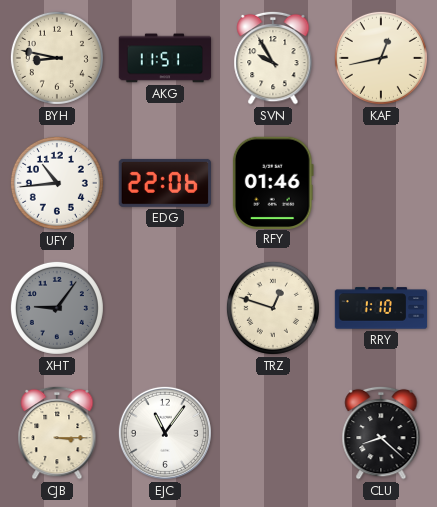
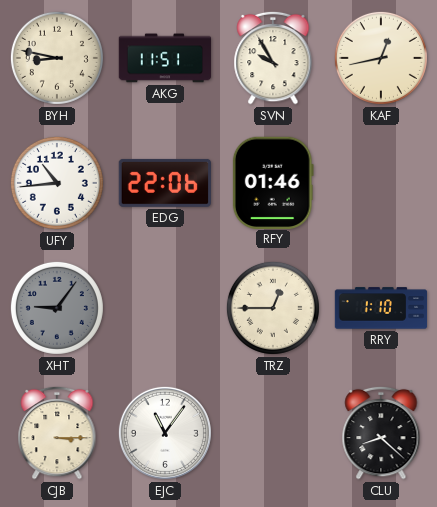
TRZ: 12:48 -> 12:45
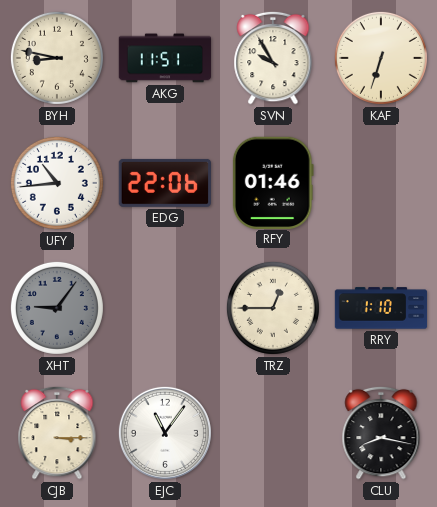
KAF: 12:43 -> 6:33
CLU: 8:22 -> 8:17
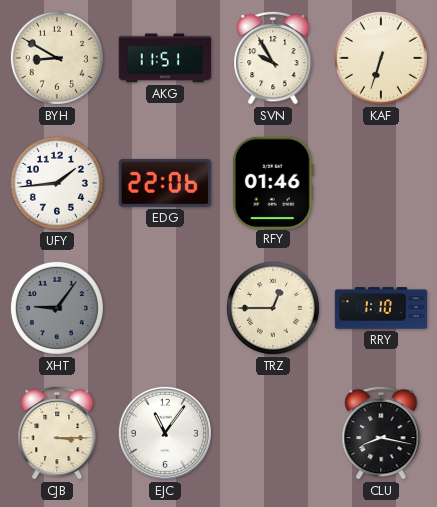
BYH: 8:47 -> 8:50
UFY: 10:44 -> 1:44
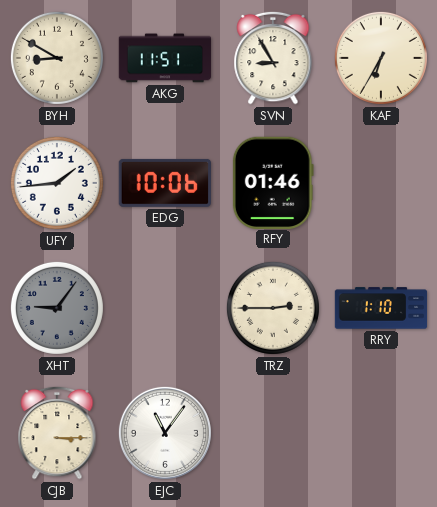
SVN: 9:55 -> 8:55
KAF: 6:33 -> 6:35
EDG: 22:06 -> 10:06
TRZ: 12:45 -> 2:45
CLU: 8:17 -> none
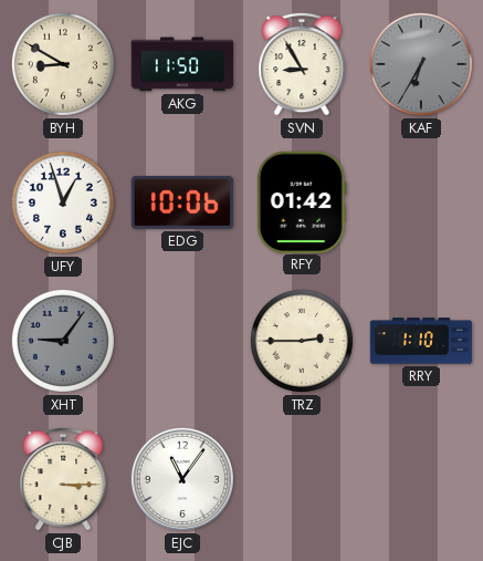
AKG: 11:51 -> 11:50
KAF dial: cream -> grey
UFY: 1:44 -> 12:57
RFY: 01:46 -> 01:42
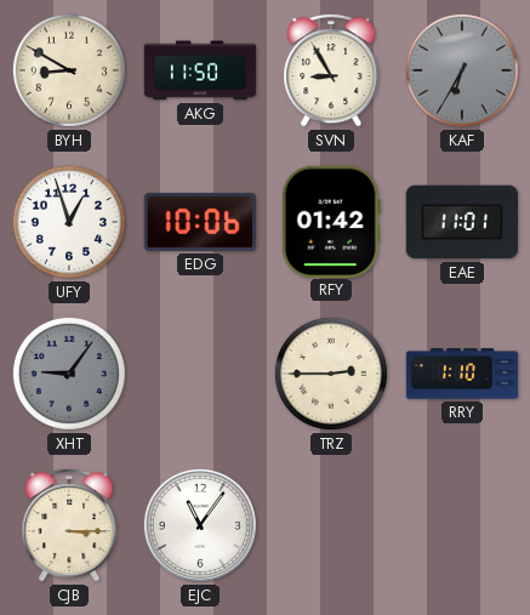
EAE: none -> 11:01
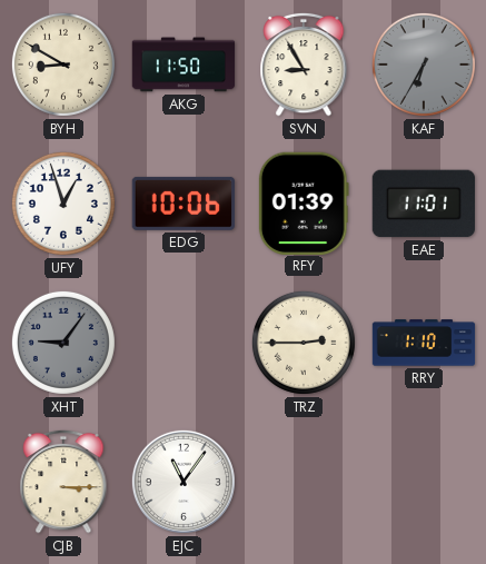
RFY: 01:42 -> 01:39
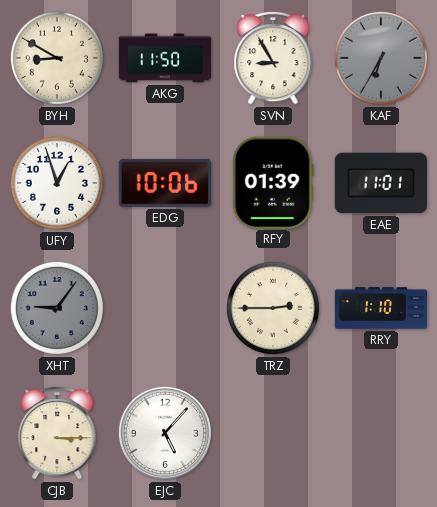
EJC: 11:06 -> 5:07
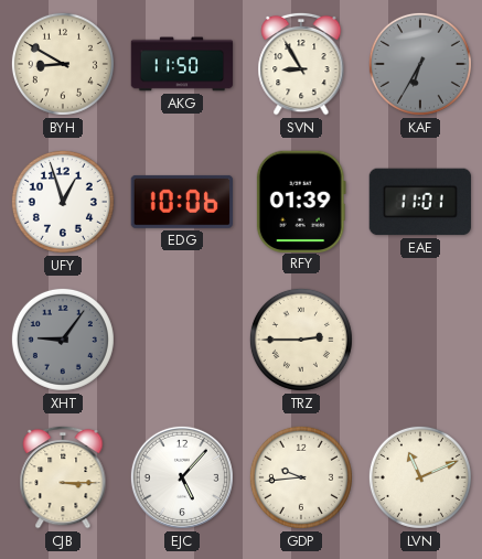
RRY: 1:10 -> none
GDP: none -> 9:44
LVN: none -> 11:11
